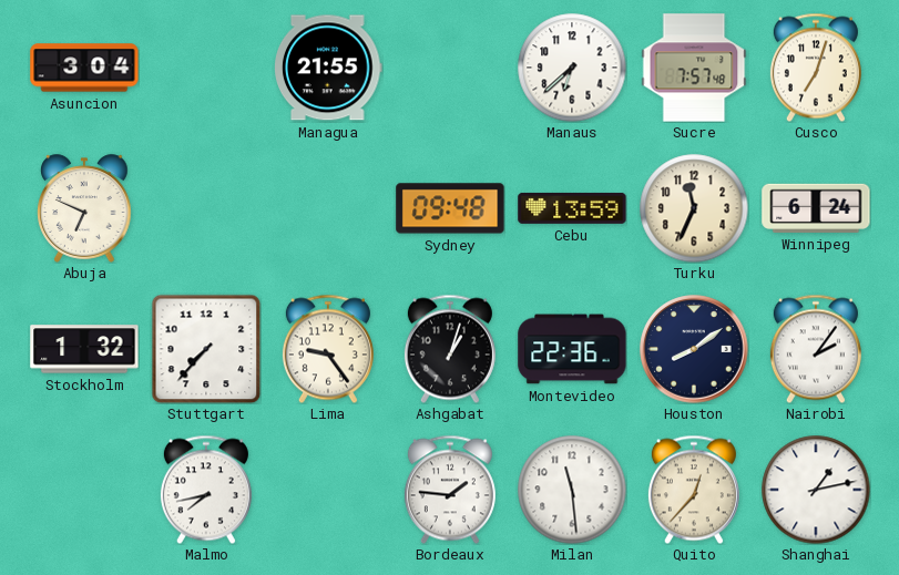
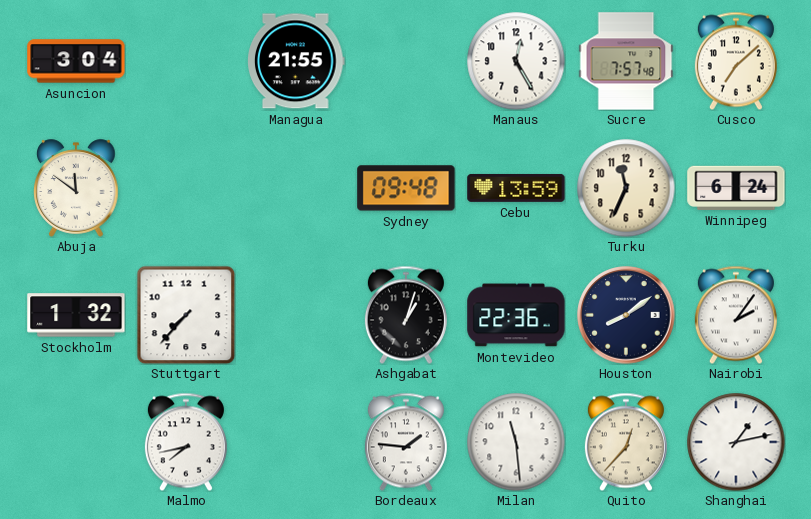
Manaus: 6:38 -> 12:25
Cusco: 7:03 -> 7:08
Abuja: 6:49 -> 11:51
Lima: 9:24 -> none
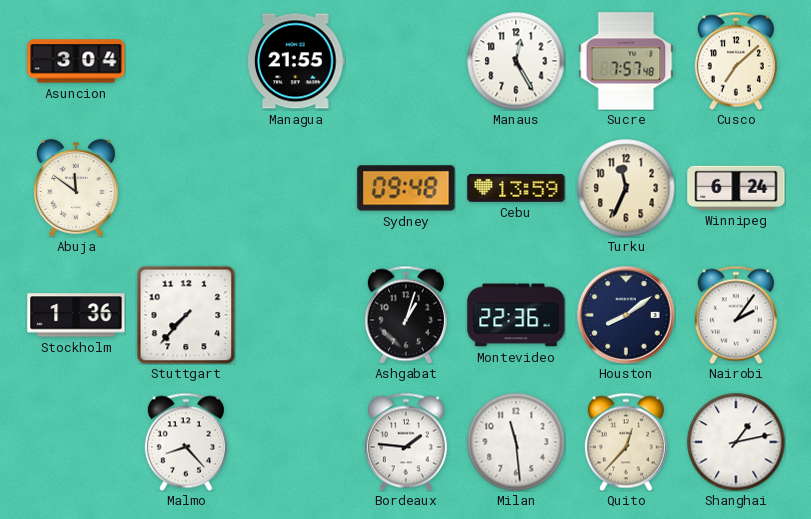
Stockholm: 1:32 -> 1:36
Malmo: 7:43 -> 8:23
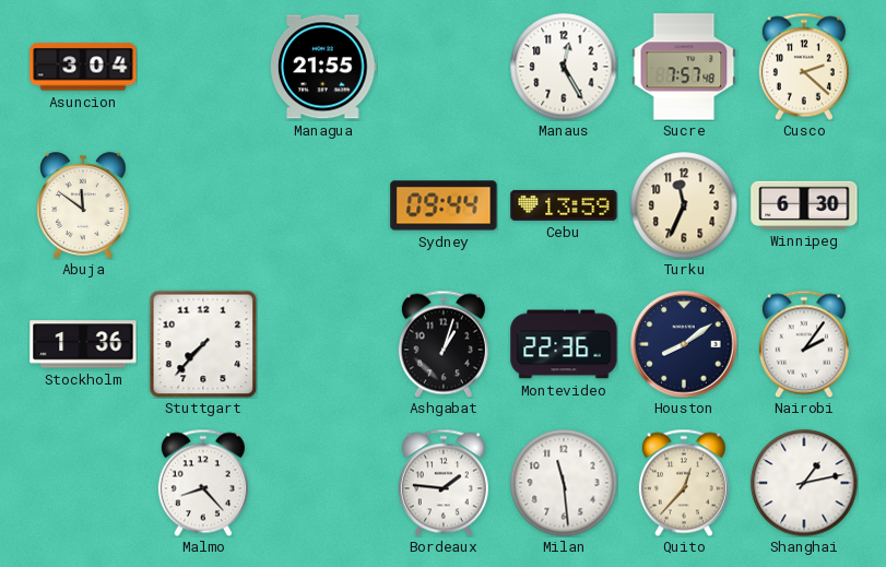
Cusco: 7:08 -> 2:22
Sydney: 09:48 -> 09:44
Winnipeg: 6:24 -> 6:30
